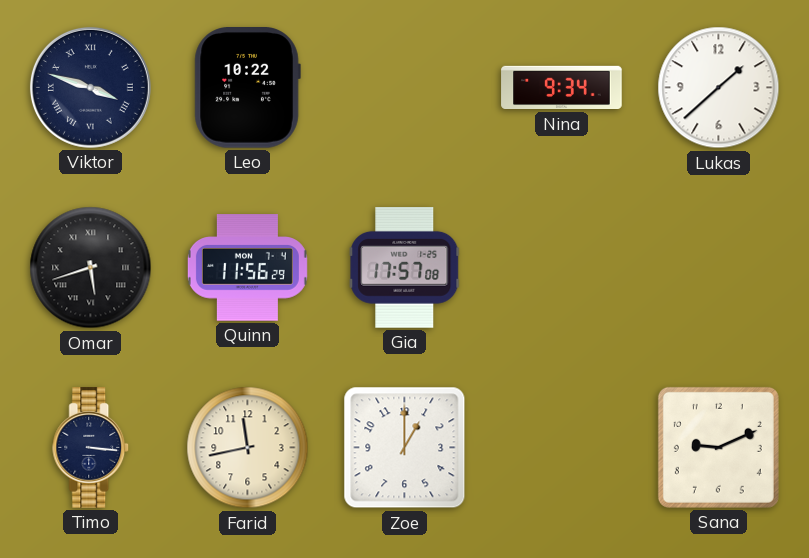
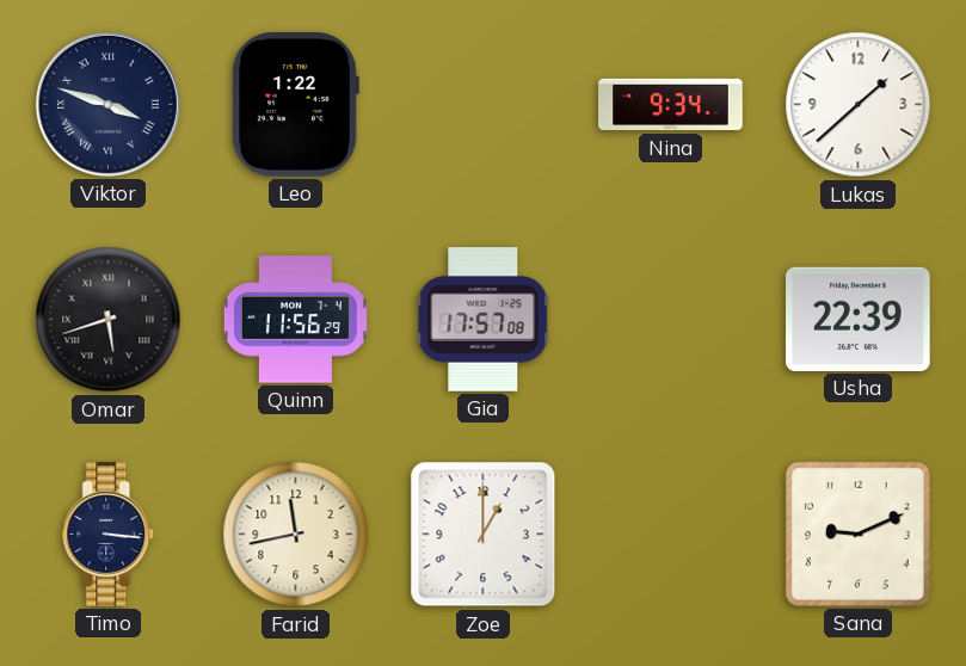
Leo: 10:22 -> 1:22
Usha: none -> 22:39
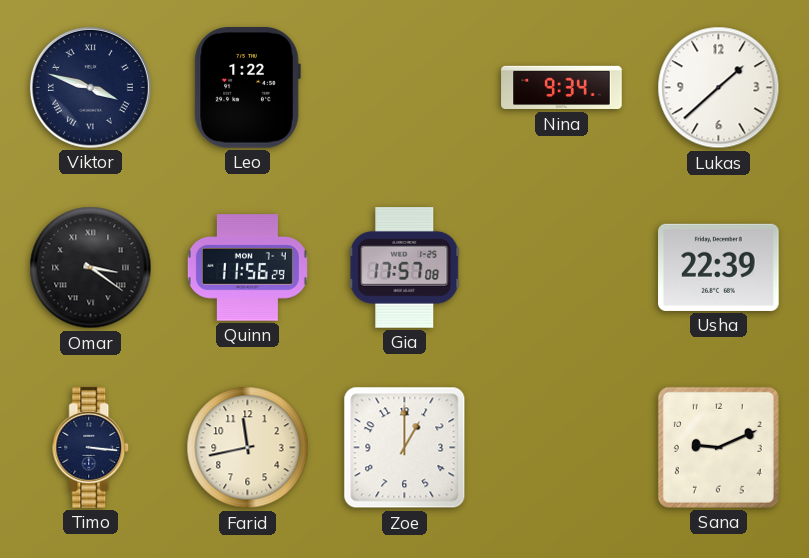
Omar: 5:42 -> 3:21
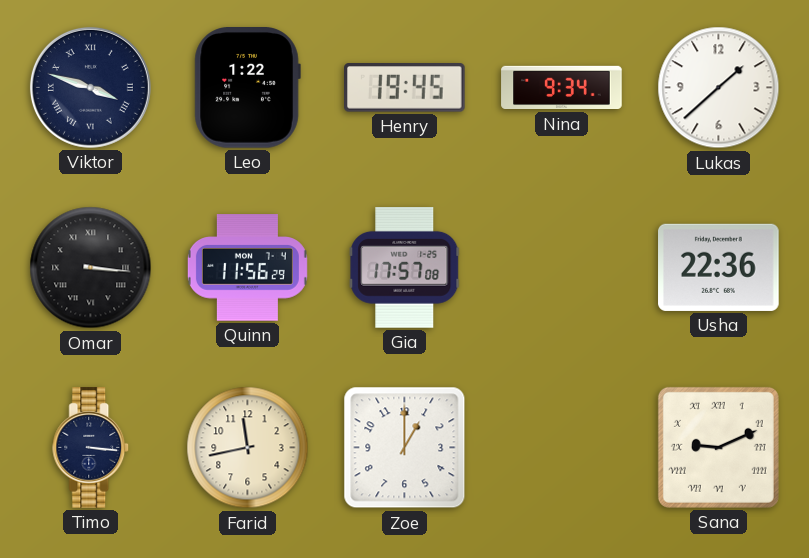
Henry: none -> 19:45
Omar: 3:21 -> 3:16
Usha: 22:39 -> 22:36
Sana numerals: Arabic -> Roman
